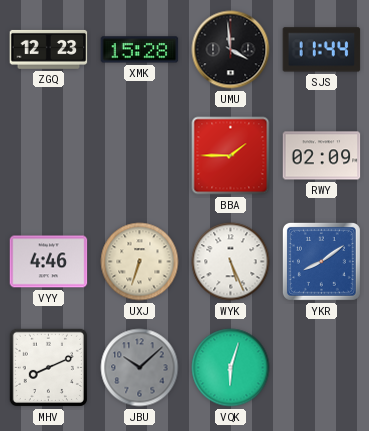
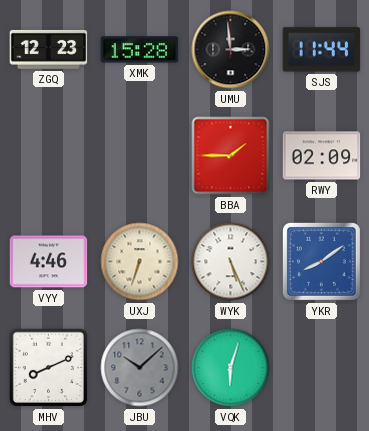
UMU: 3:59 -> 2:59
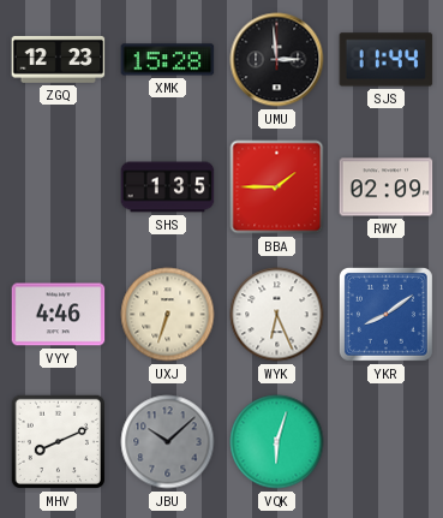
SHS: none -> 1:35
WYK: 5:26 -> 6:26
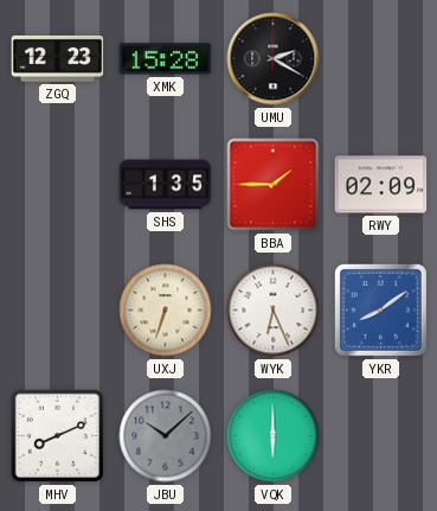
UMU: 2:59 -> 2:20
SJS: 11:44 -> none
VYY: 4:46 -> none
VQK: 6:03 -> 6:00
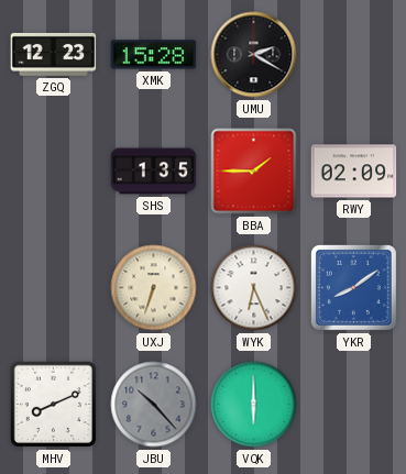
JBU: 10:08 -> 10:23
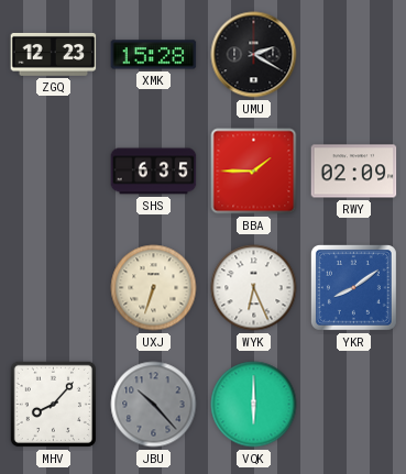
SHS: 1:35 -> 6:35
MHV: 8:11 -> 8:07
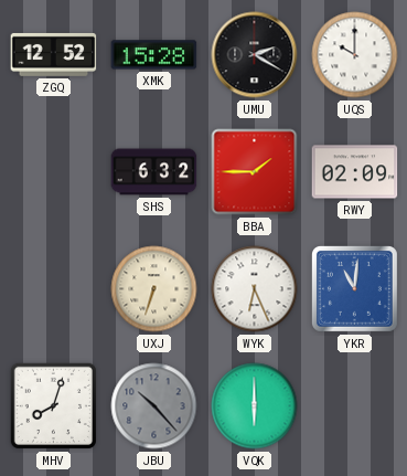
ZGQ: 12:23 -> 12:52
UQS: none -> 10:00
SHS: 6:35 -> 6:32
YKR: 8:09 -> 11:01
MHV: 8:07 -> 8:03
